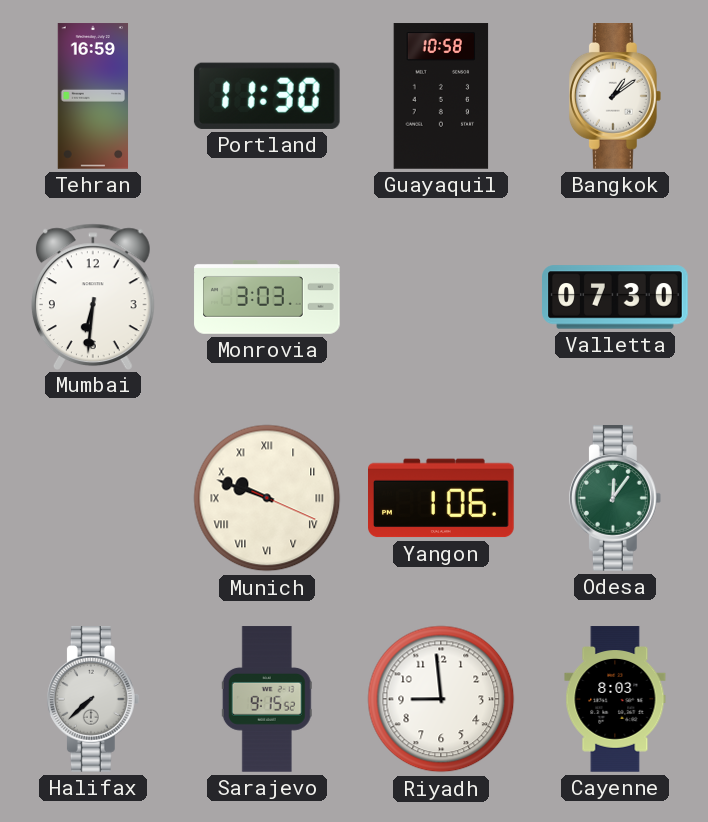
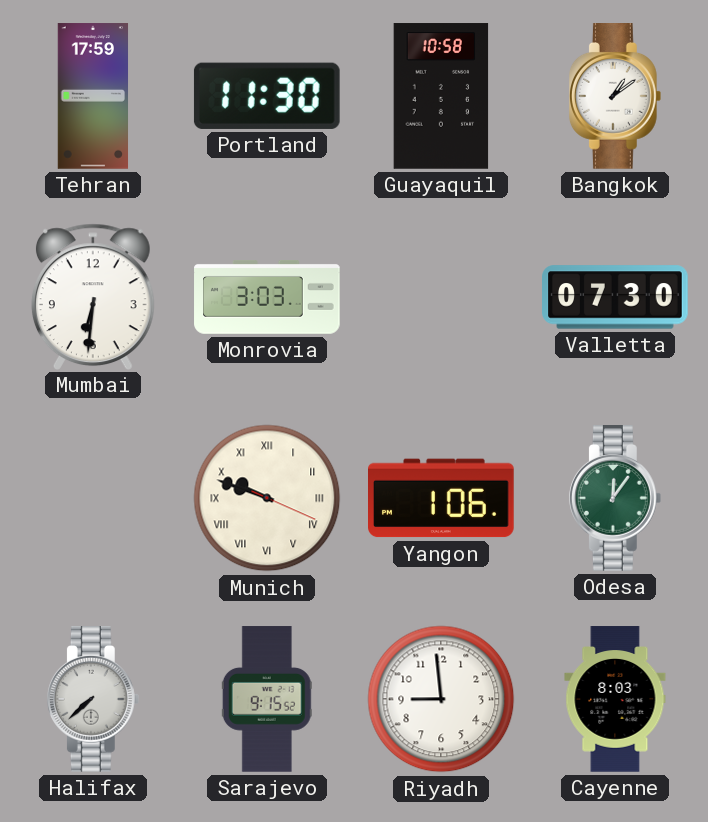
Tehran: 16:59 -> 17:59
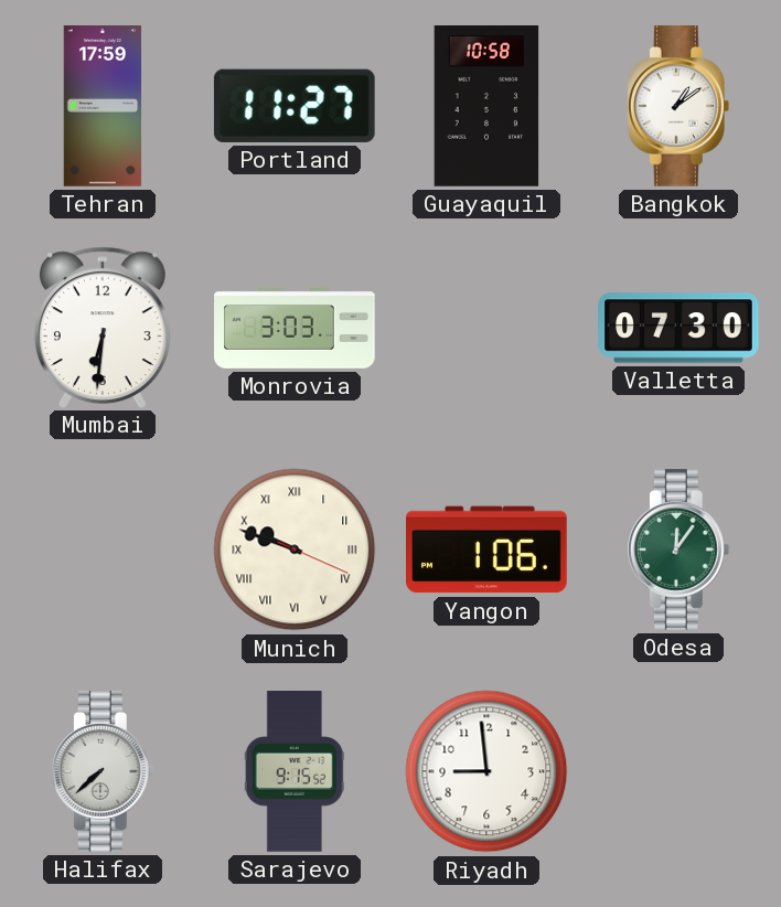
Portland: 11:30 -> 11:27
Cayenne: 8:03 -> none
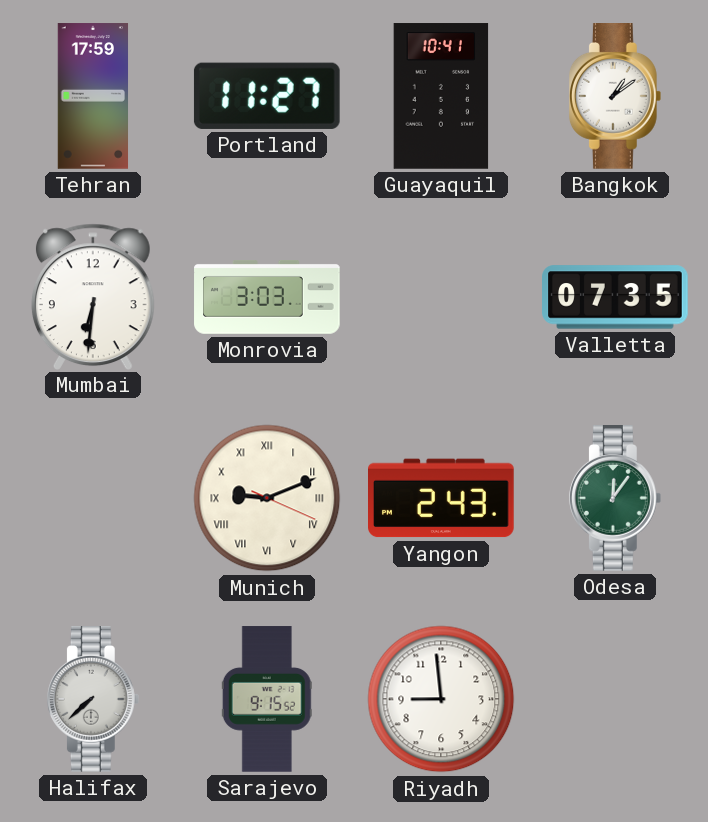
Guayaquil: 10:58 -> 10:41
Valletta: 07:30 -> 07:35
Munich: 9:48 -> 9:11
Yangon: 1:06 -> 2:43
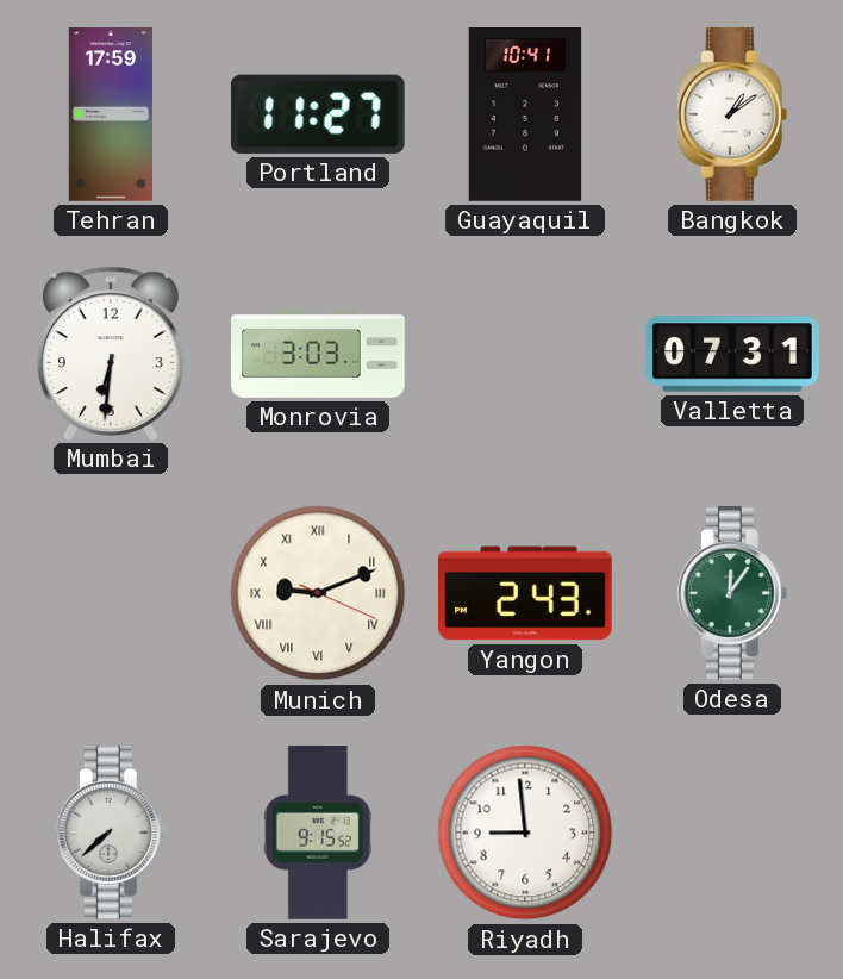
Valletta: 07:35 -> 07:31
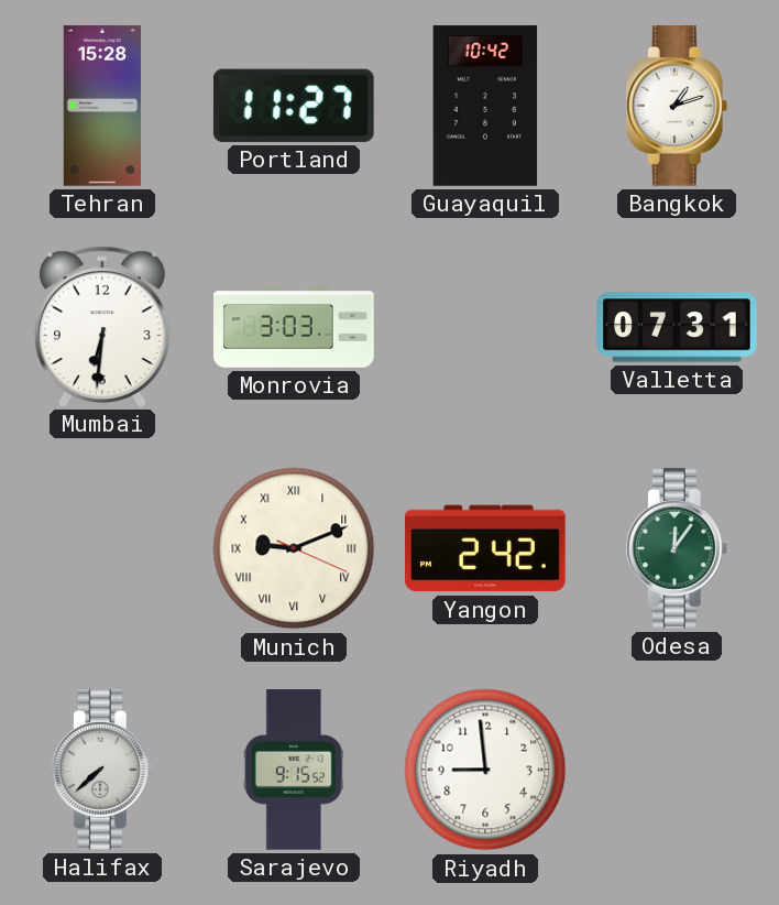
Tehran: 17:59 -> 15:28
Guayaquil: 10:41 -> 10:42
Bangkok: 1:09 -> 1:12
Yangon: 2:43 -> 2:42
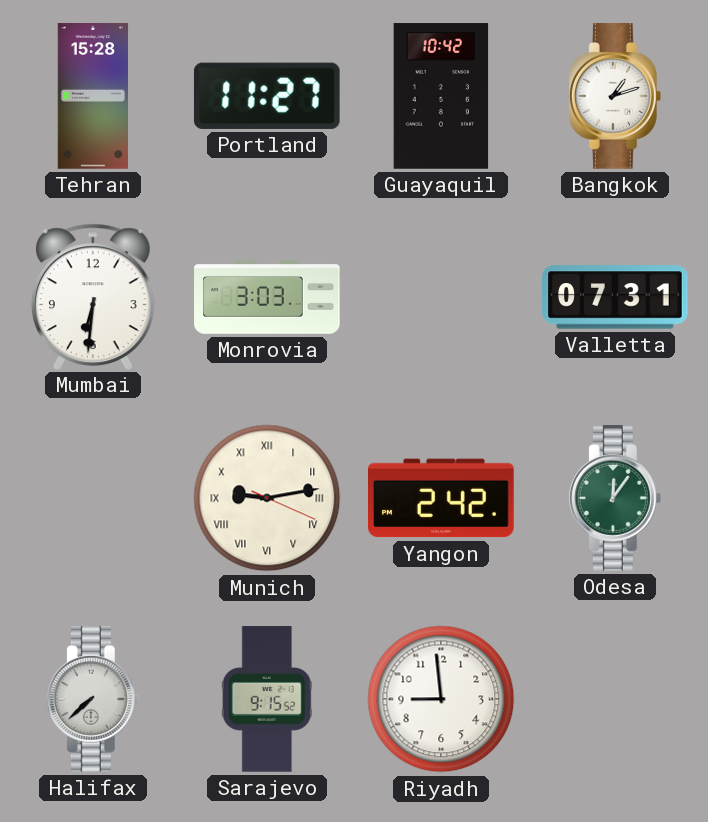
Munich: 9:11 -> 9:13
